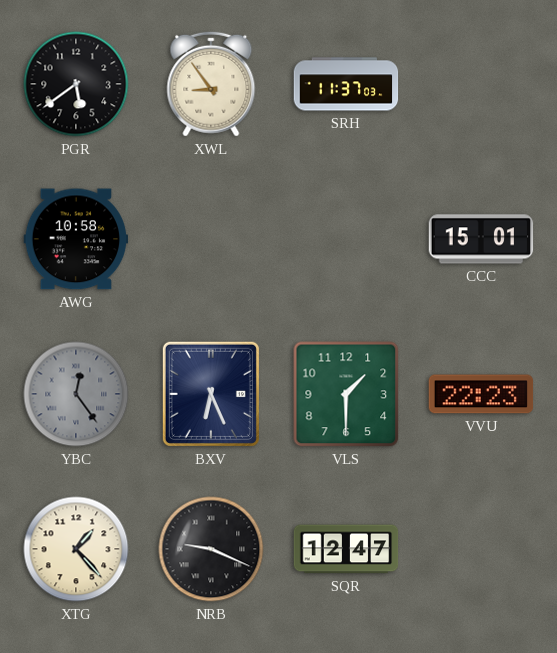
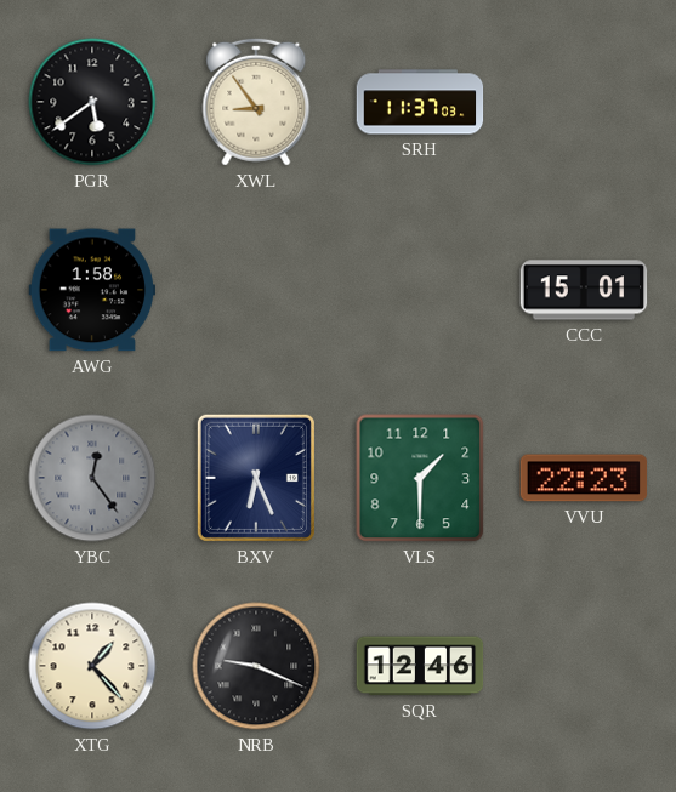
AWG: 10:58 -> 1:58
SQR: 12:47 -> 12:46
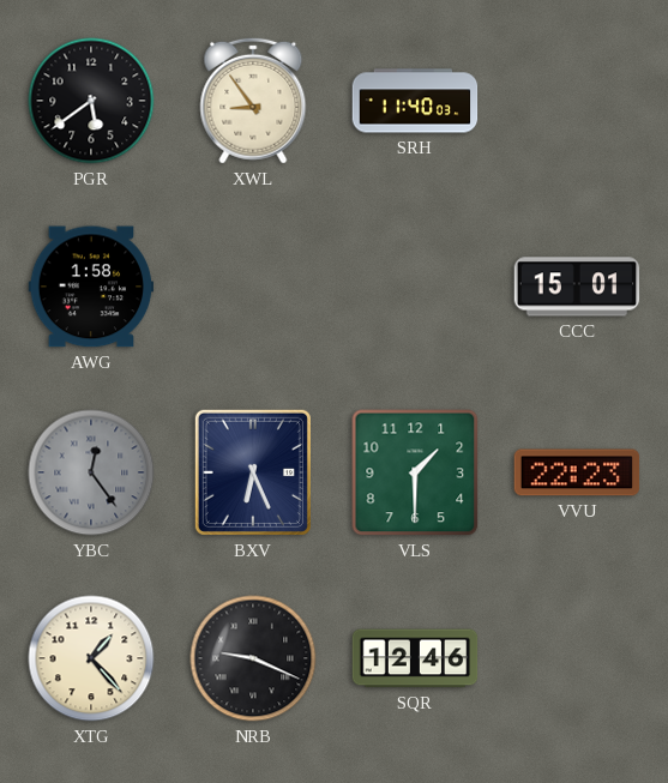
SRH: 11:37 -> 11:40
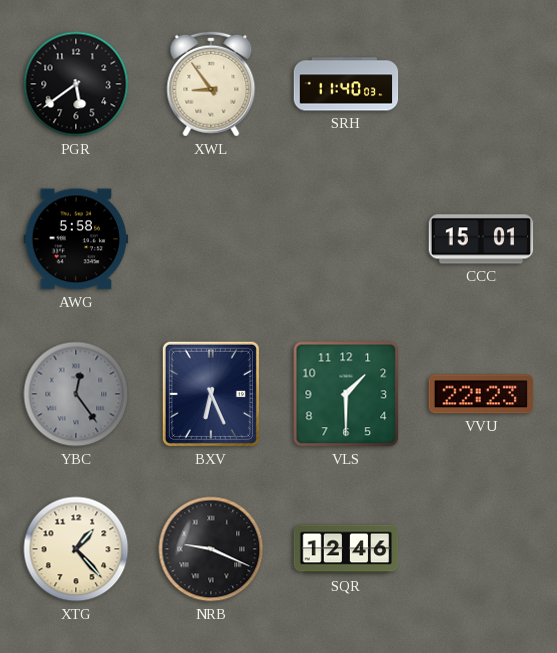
AWG: 1:58 -> 5:58
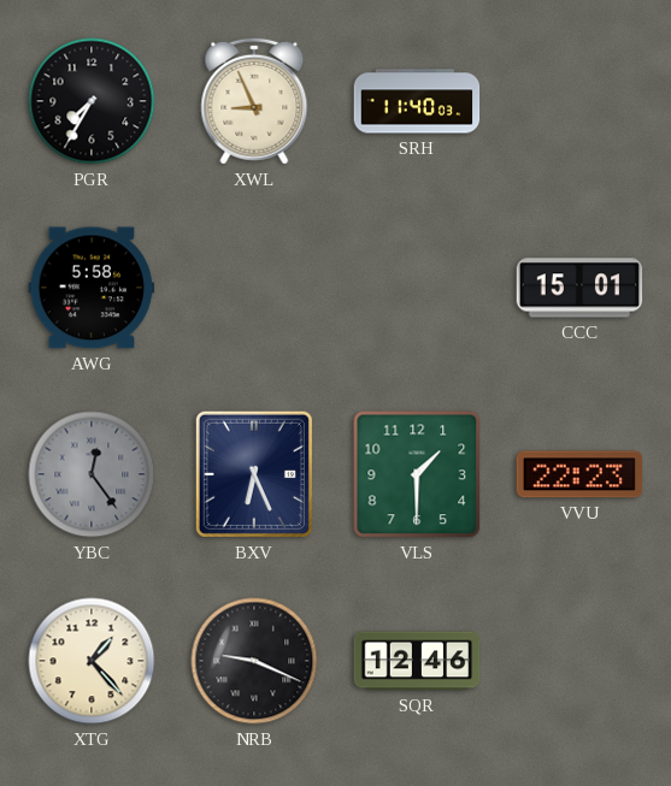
PGR: 5:39 -> 7:35
XWL: 8:54 -> 8:56
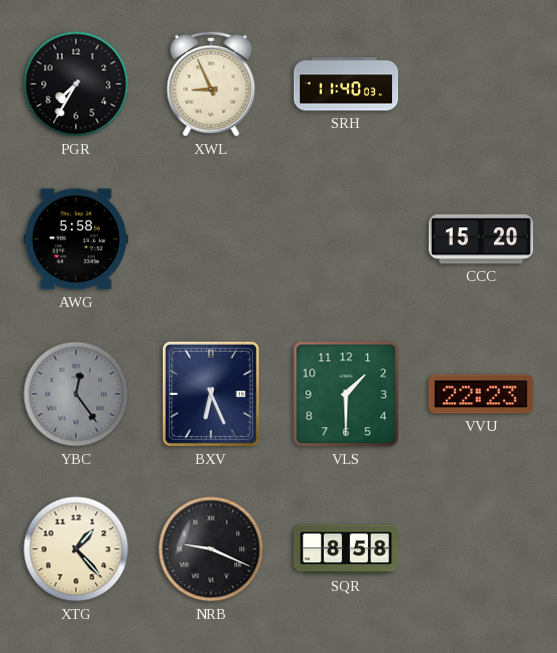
CCC: 15:01 -> 15:20
SQR: 12:46 -> 8:58
